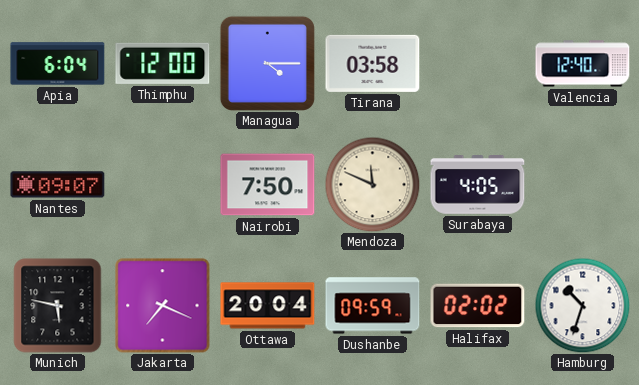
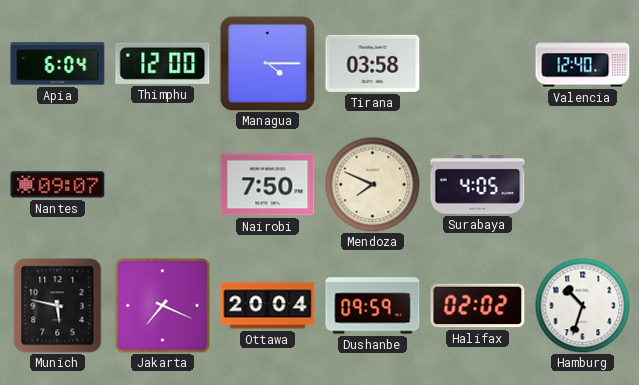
Mendoza: 11:49 -> 7:49
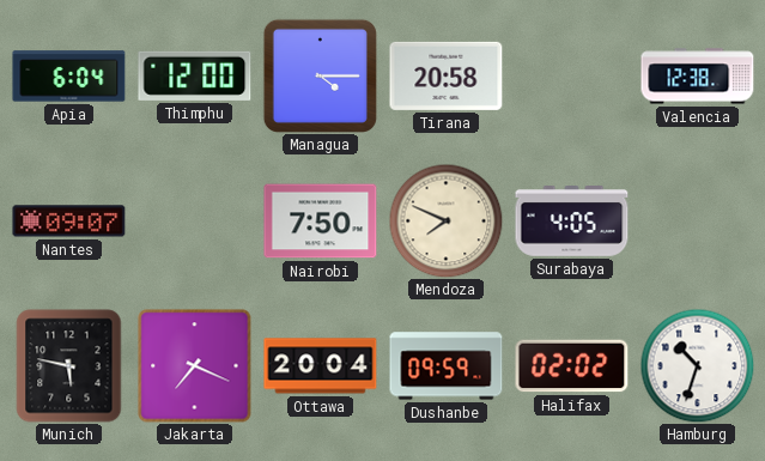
Tirana: 03:58 -> 20:58
Valencia: 12:40 -> 12:38
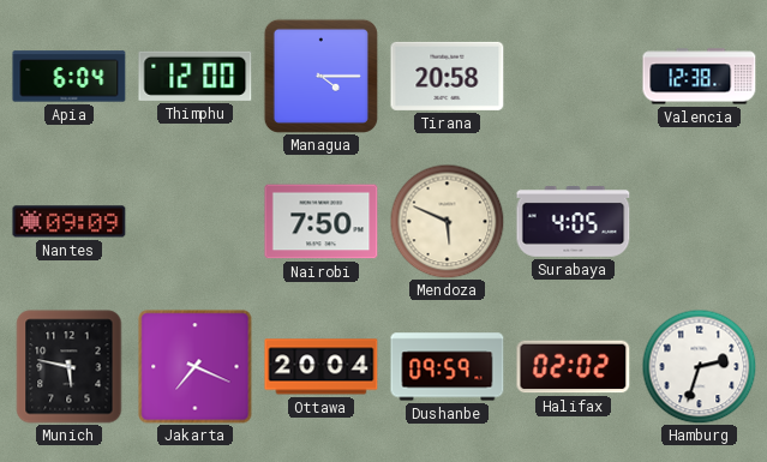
Nantes: 09:07 -> 09:09
Mendoza: 7:49 -> 5:49
Hamburg: 10:33 -> 2:33
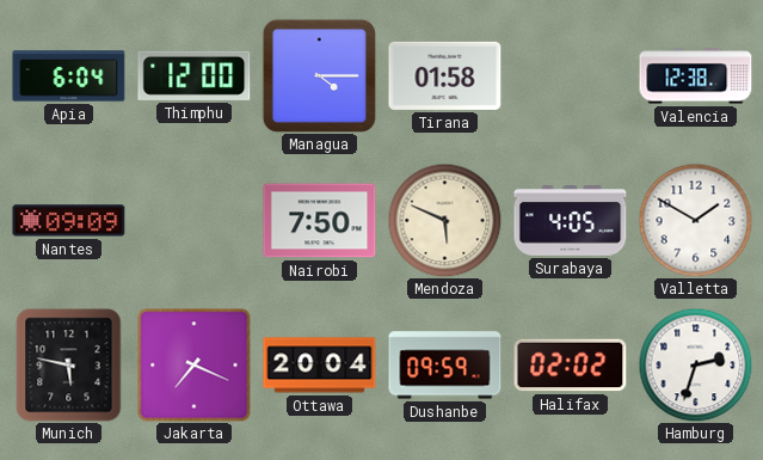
Tirana: 20:58 -> 01:58
Valletta: none -> 1:50
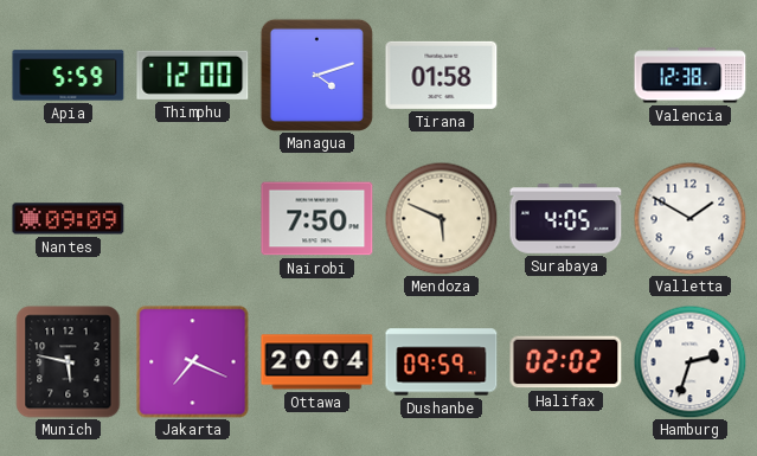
Apia: 6:04 -> 5:59
Managua: 4:15 -> 4:12
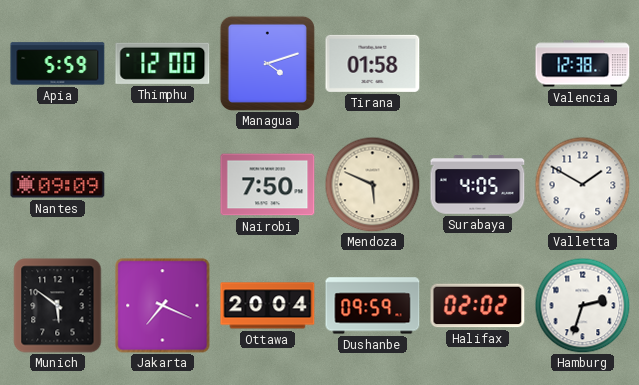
Munich: 5:47 -> 5:51
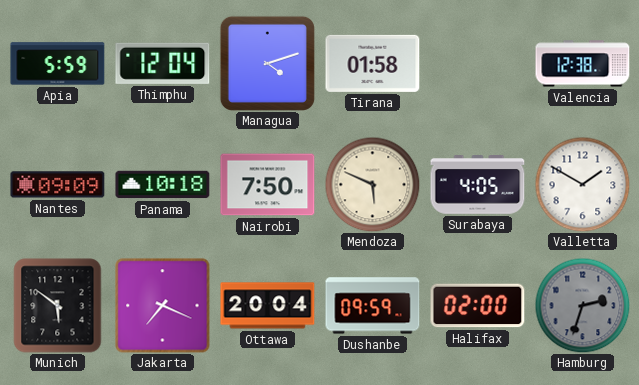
Thimphu: 12:00 -> 12:04
Panama: none -> 10:18
Halifax: 02:02 -> 02:00
Hamburg dial: white -> grey
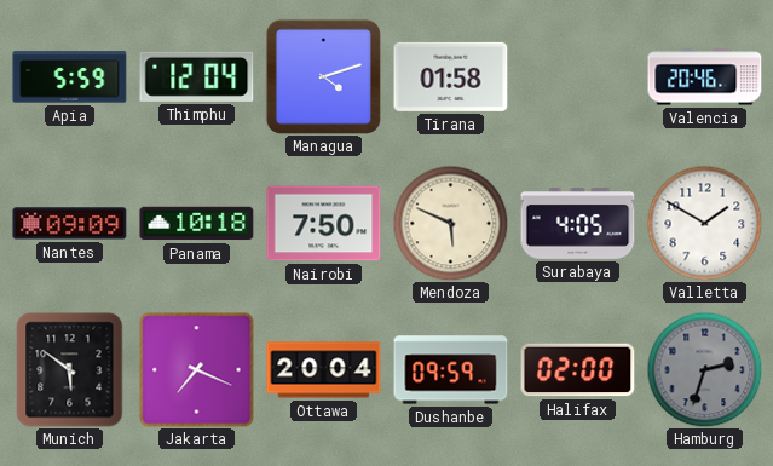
Valencia: 12:38 -> 20:46
